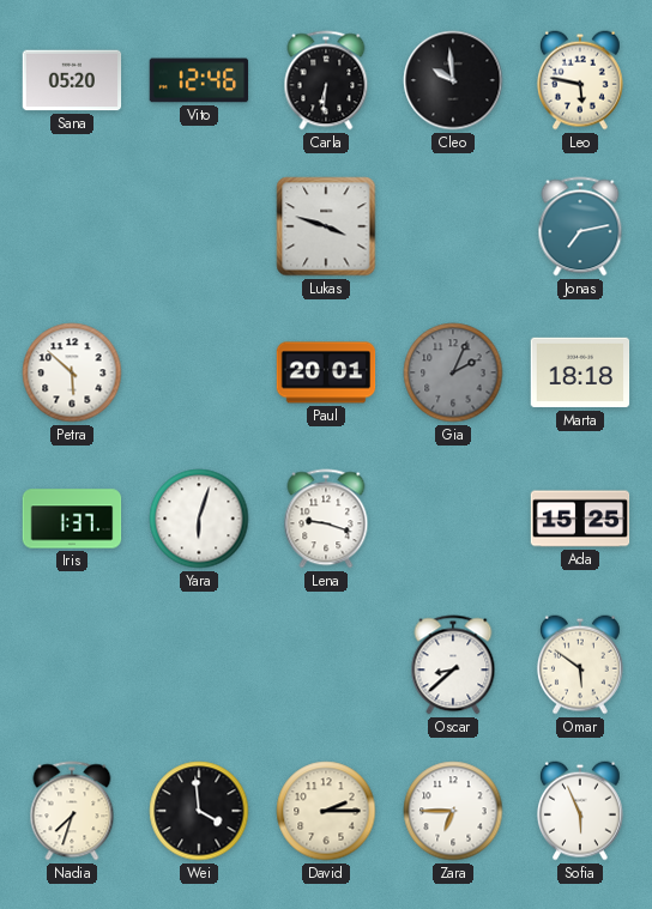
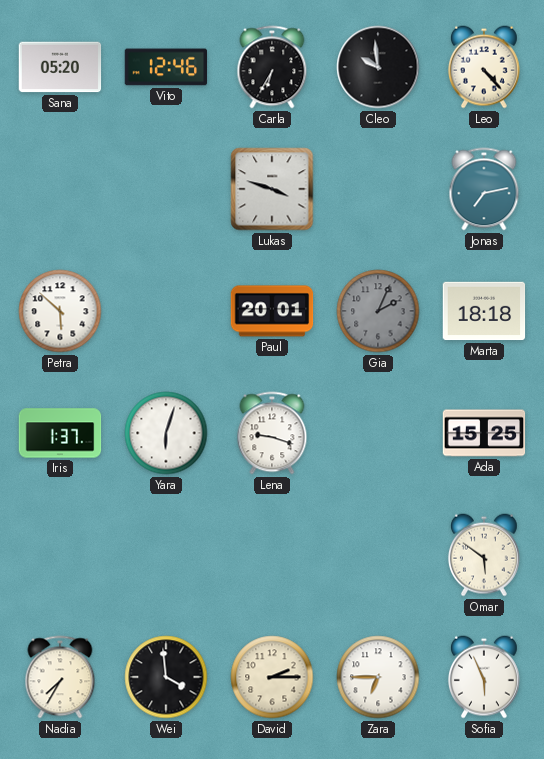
Carla: 6:31 -> 6:35
Leo: 5:47 -> 4:23
Oscar: 8:38 -> none
Nadia: 7:33 -> 7:35
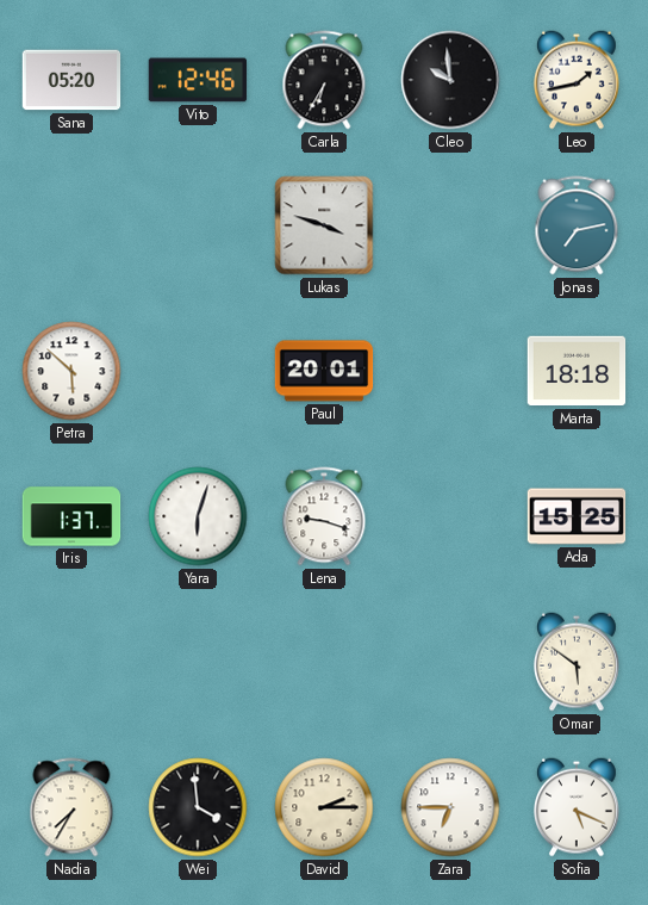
Leo: 4:23 -> 1:43
Gia: 2:04 -> none
Sofia: 5:56 -> 5:19
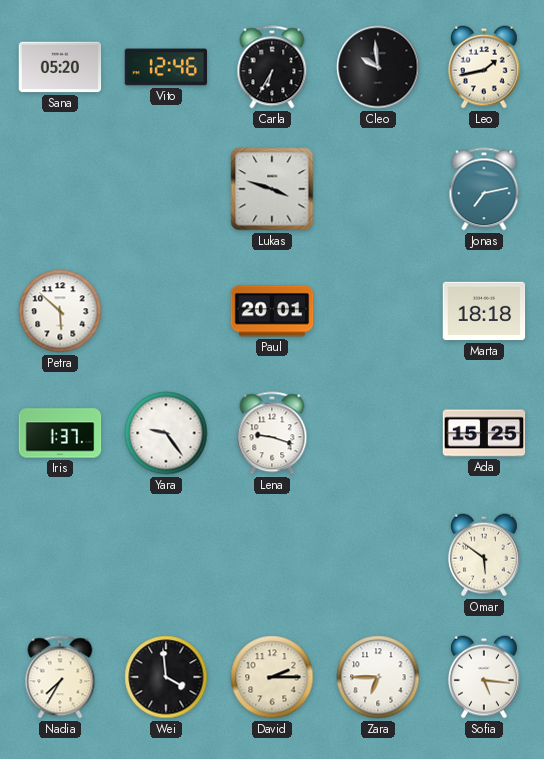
Yara: 6:03 -> 9:24
Sofia: 5:19 -> 5:16
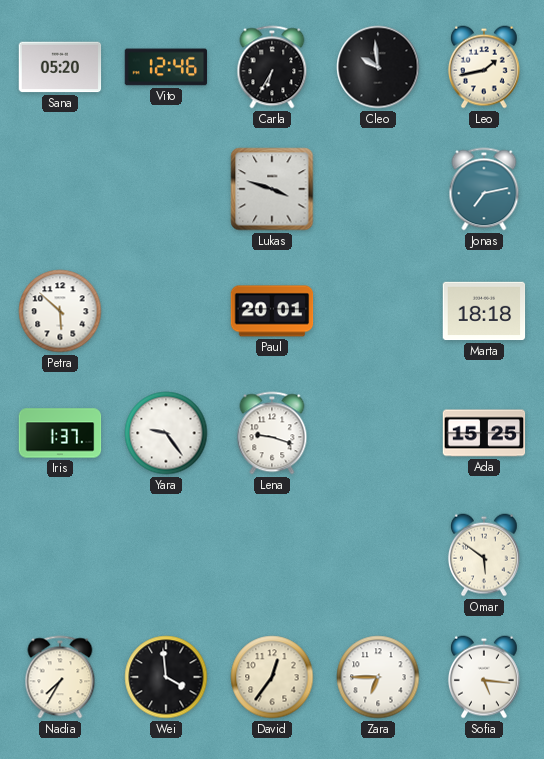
David: 2:15 -> 12:36
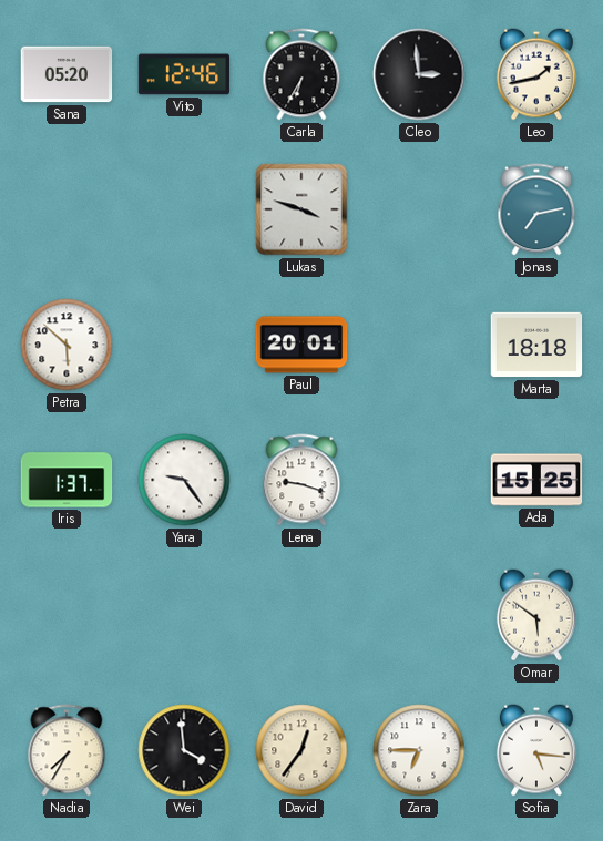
Cleo: 9:59 -> 2:59
